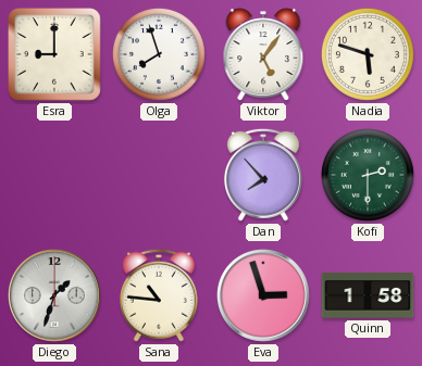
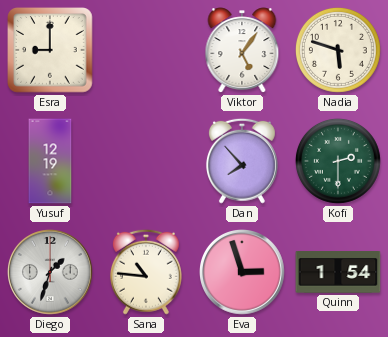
Olga: 7:57 -> none
Yusuf: none -> 12:19
Quinn: 1:58 -> 1:54
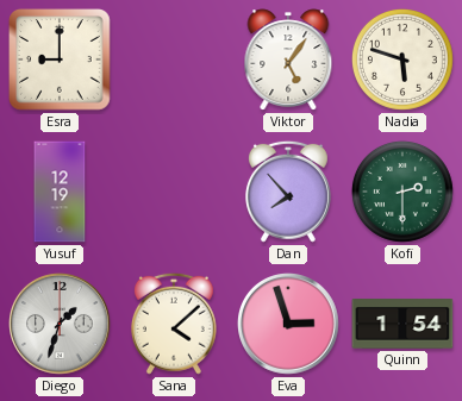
Sana: 10:46 -> 4:08
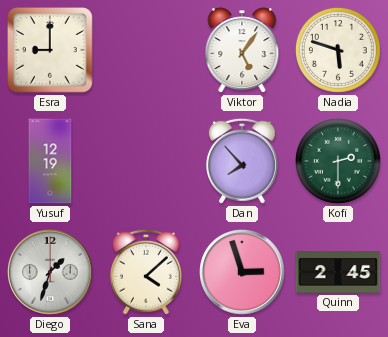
Quinn: 1:54 -> 2:45
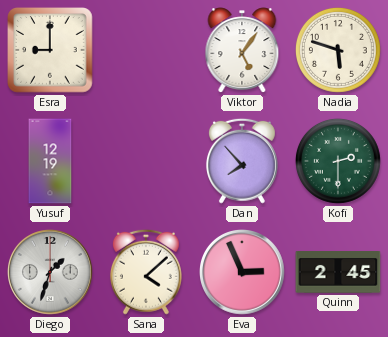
Eva: 2:57 -> 2:56
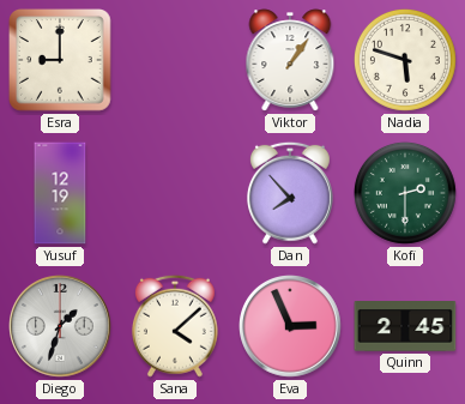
Viktor: 5:06 -> 1:06
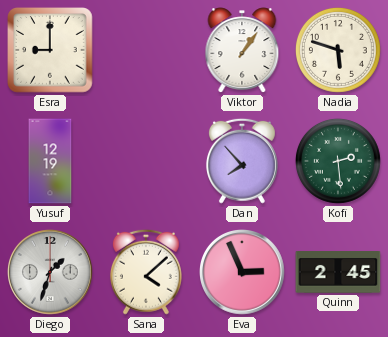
Kofi: 2:30 -> 2:29
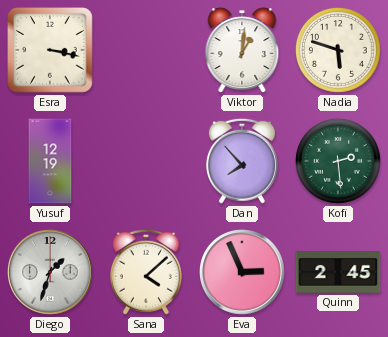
Esra: 9:00 -> 3:17
Viktor: 1:06 -> 1:01
